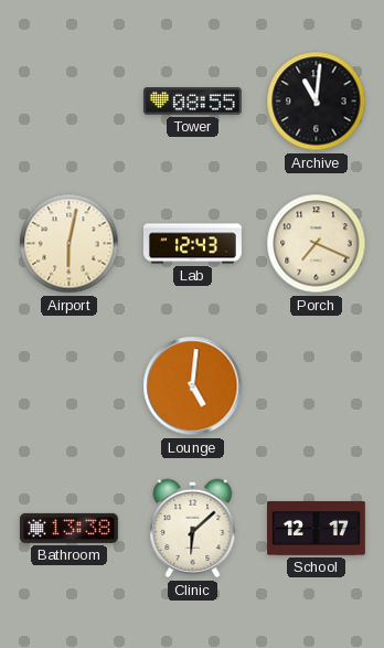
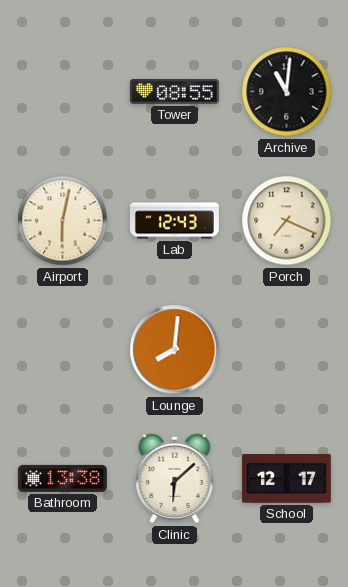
Lounge: 5:01 -> 8:01
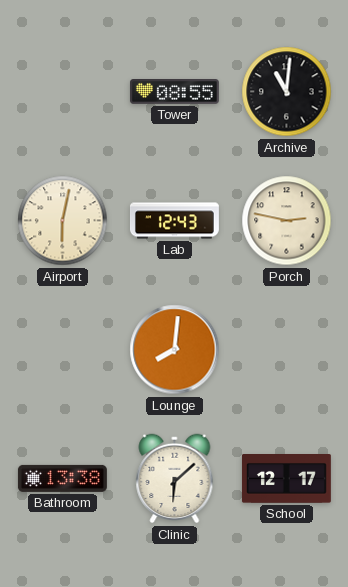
Porch: 7:19 -> 2:47
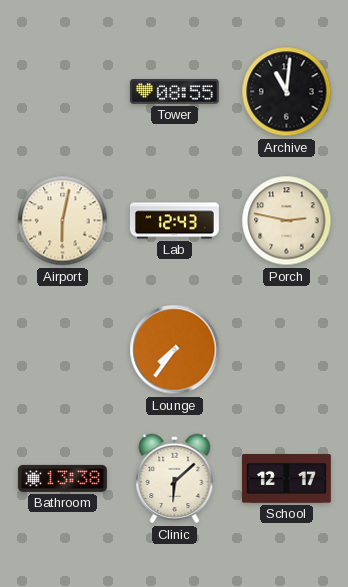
Lounge: 8:01 -> 7:36
